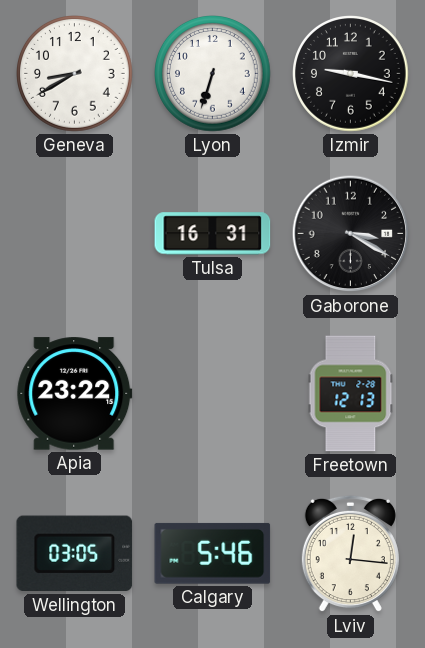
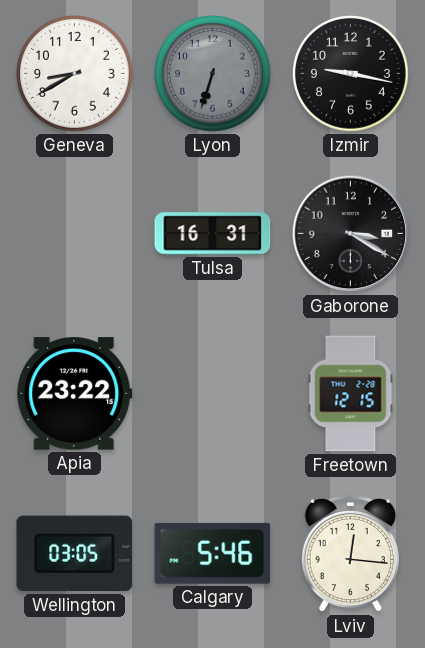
Lyon dial: white -> grey
Freetown: 12:13 -> 12:15
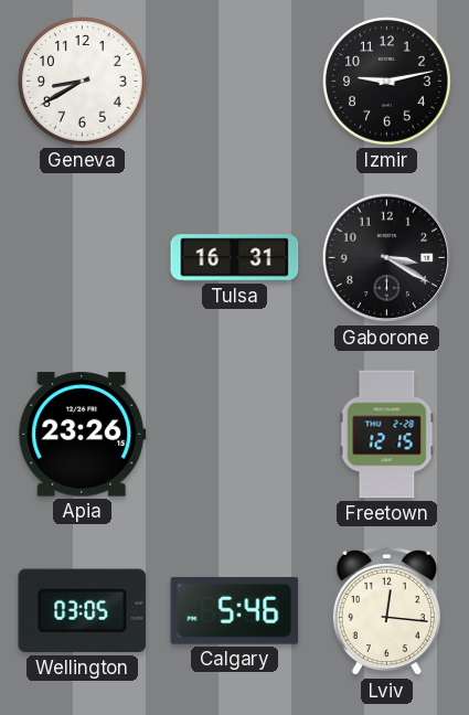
Lyon: 6:33 -> none
Izmir: 9:17 -> 9:13
Apia: 23:22 -> 23:26
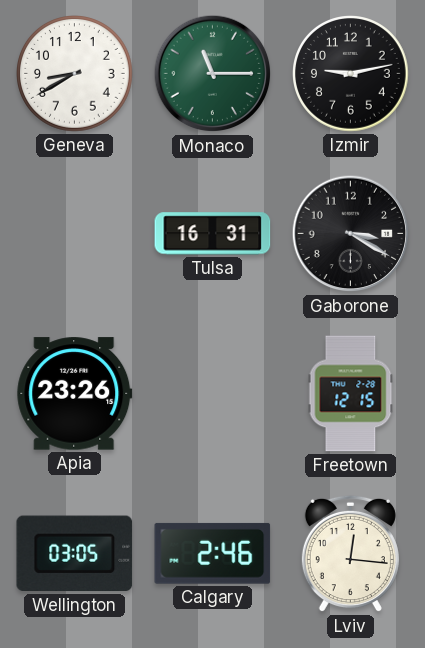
Monaco: none -> 11:15
Calgary: 5:46 -> 2:46
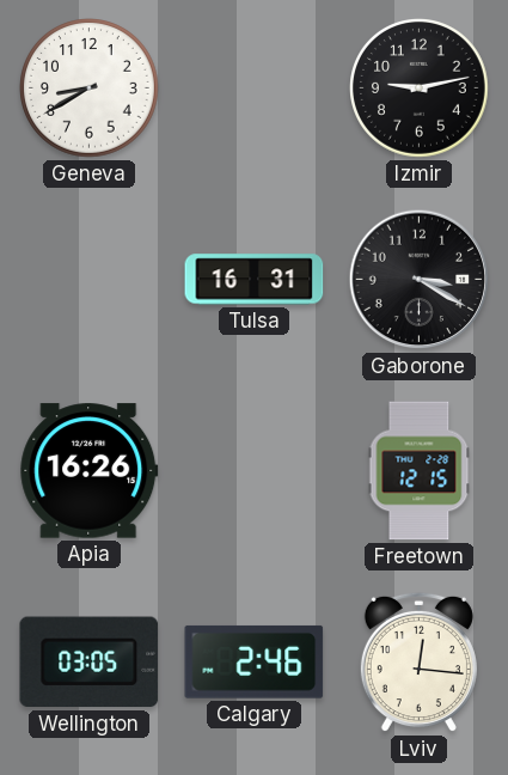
Monaco: 11:15 -> none
Apia: 23:26 -> 16:26
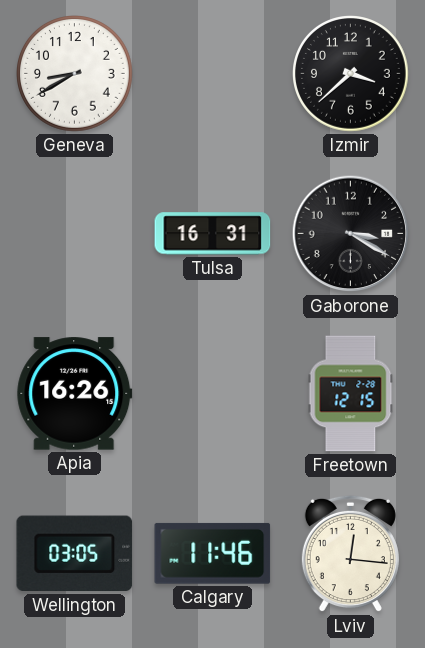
Izmir: 9:13 -> 3:38
Calgary: 2:46 -> 11:46
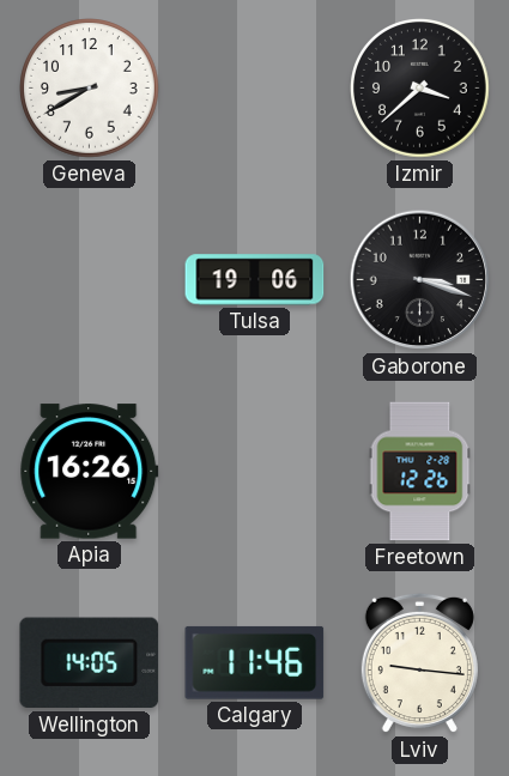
Tulsa: 16:31 -> 19:06
Gaborone: 3:20 -> 3:18
Freetown: 12:15 -> 12:26
Wellington: 03:05 -> 14:05
Lviv: 12:16 -> 9:16
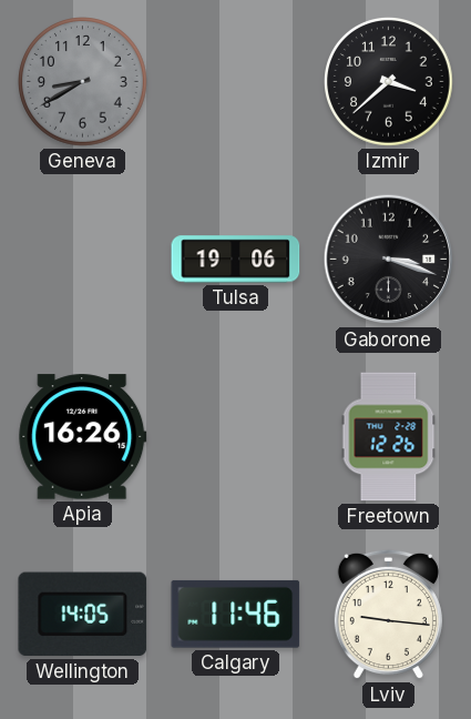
Geneva dial: white -> grey
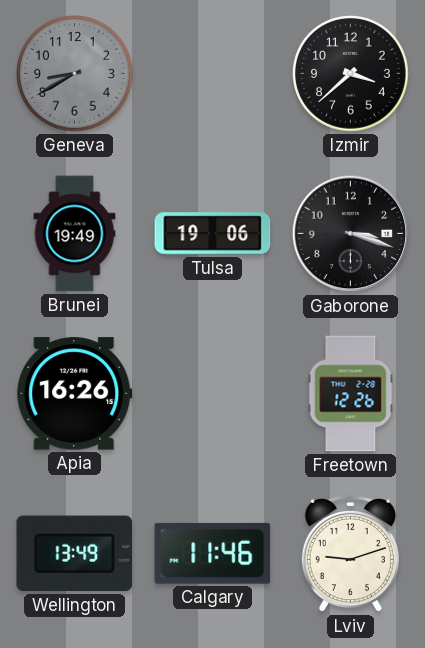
Brunei: none -> 19:49
Wellington: 14:05 -> 13:49
Lviv: 9:16 -> 9:12
